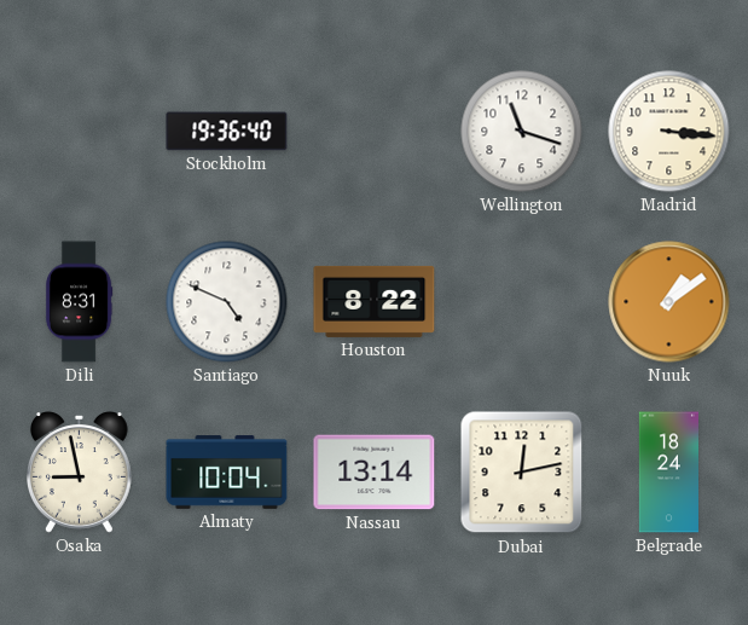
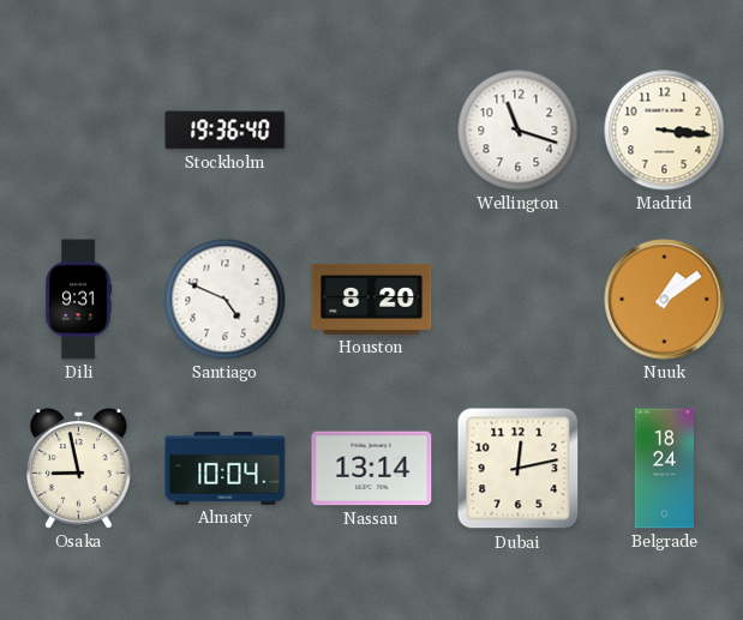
Dili: 8:31 -> 9:31
Houston: 8:22 -> 8:20
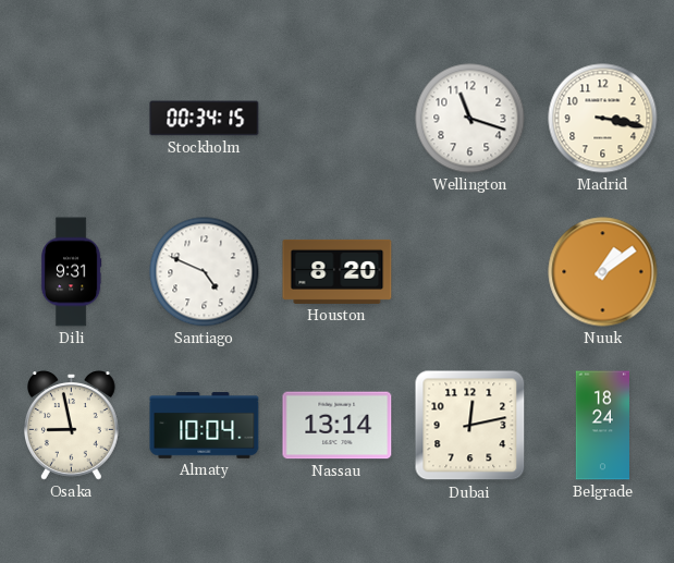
Stockholm: 19:36 -> 00:34
Madrid: 3:16 -> 3:17
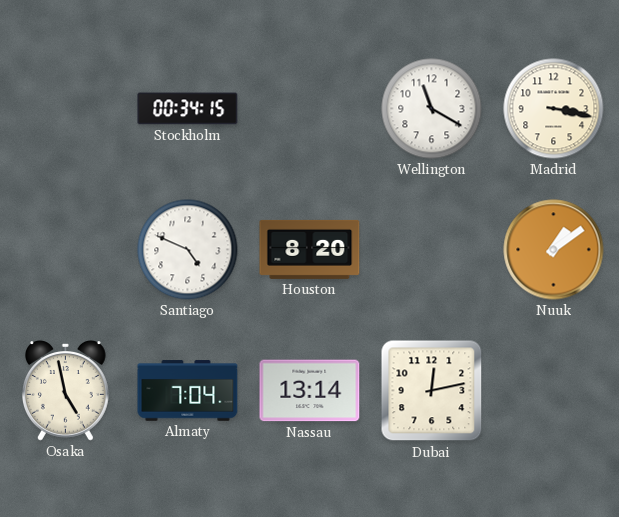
Wellington: 11:18 -> 11:20
Dili: 9:31 -> none
Osaka: 8:58 -> 4:58
Almaty: 10:04 -> 7:04
Belgrade: 18:24 -> none
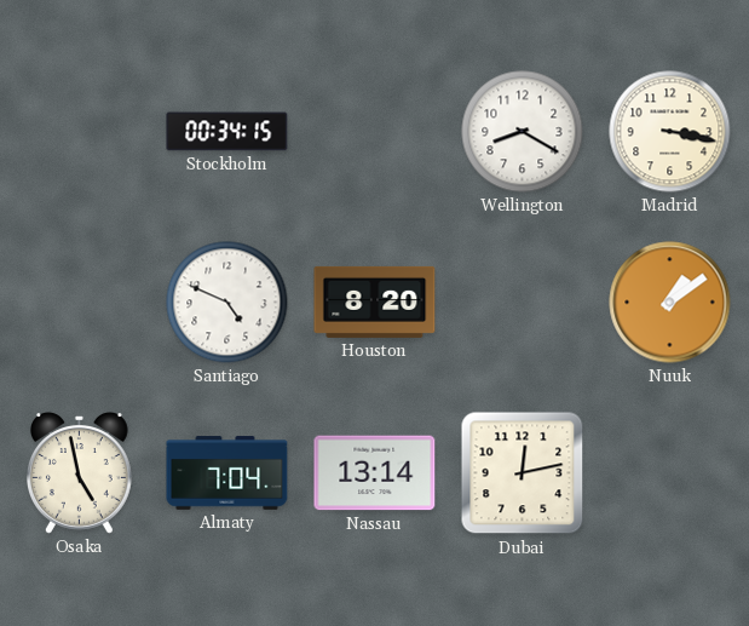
Wellington: 11:20 -> 8:20
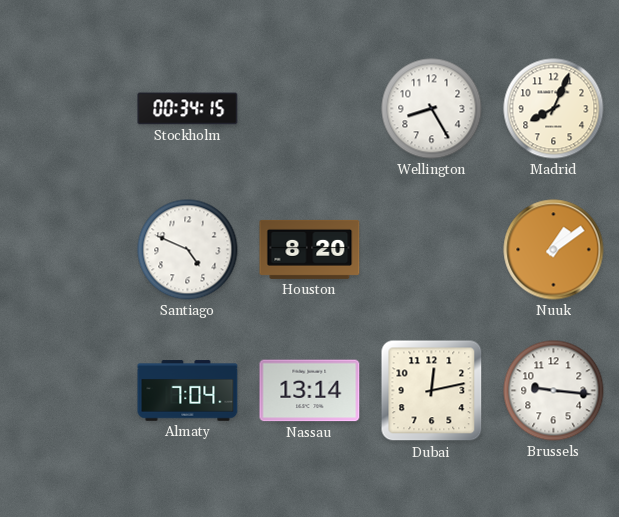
Wellington: 8:20 -> 8:25
Madrid: 3:17 -> 8:04
Osaka: 4:58 -> none
Brussels: none -> 9:16
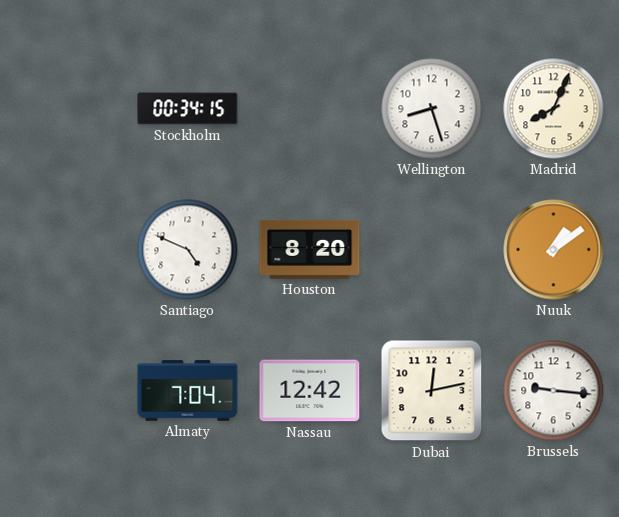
Wellington: 8:25 -> 8:27
Nassau: 13:14 -> 12:42
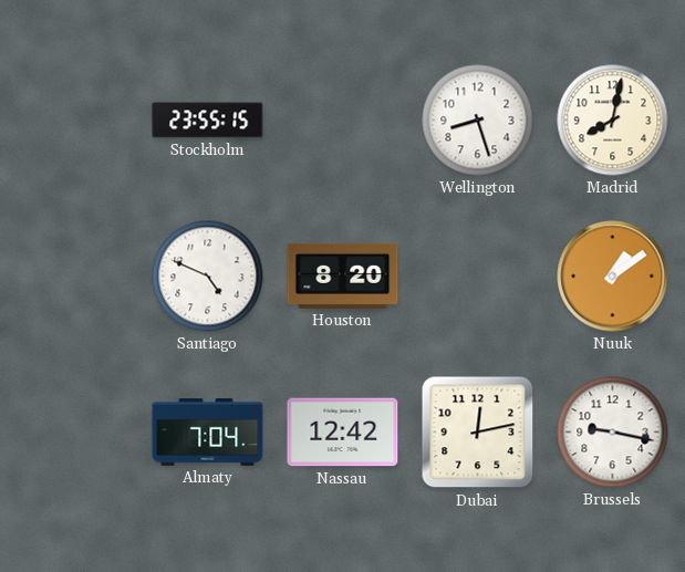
Stockholm: 00:34 -> 23:55
Madrid: 8:04 -> 8:02
Brussels: 9:16 -> 9:17
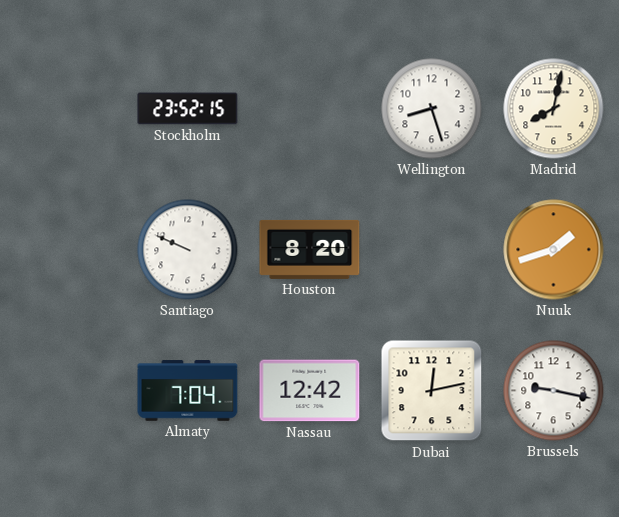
Stockholm: 23:55 -> 23:52
Santiago: 4:49 -> 9:49
Nuuk: 1:09 -> 1:42
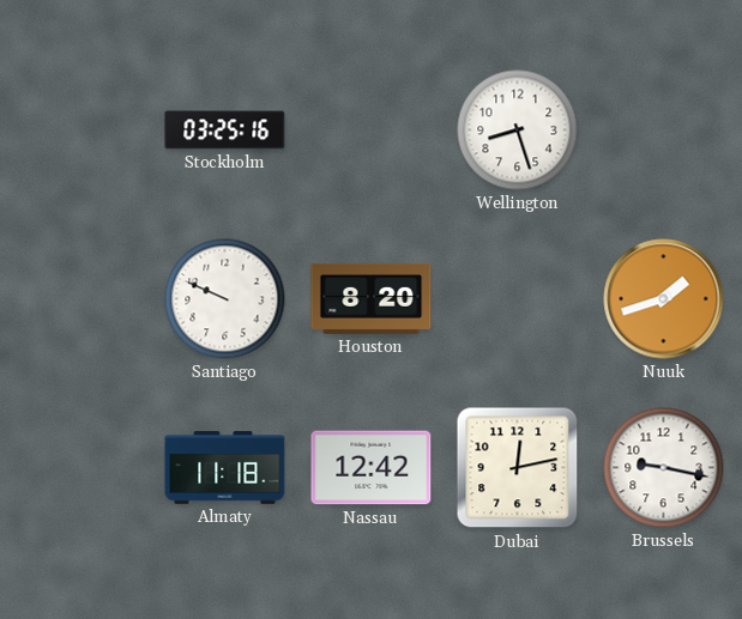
Stockholm: 23:52 -> 03:25
Madrid: 8:02 -> none
Almaty: 7:04 -> 11:18
